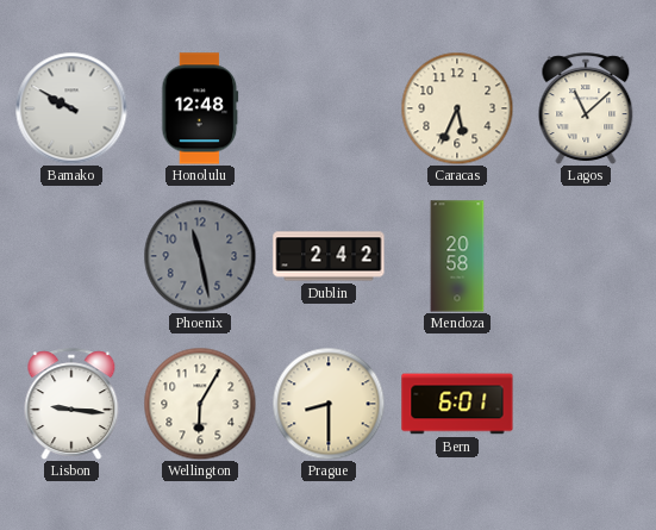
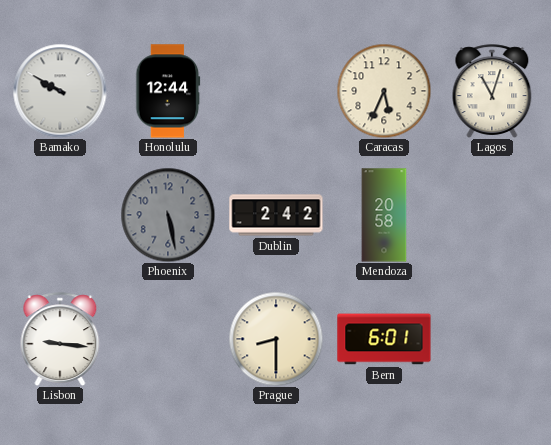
Honolulu: 12:48 -> 12:44
Lagos: 11:08 -> 11:03
Phoenix: 11:28 -> 5:28
Wellington: 6:05 -> none
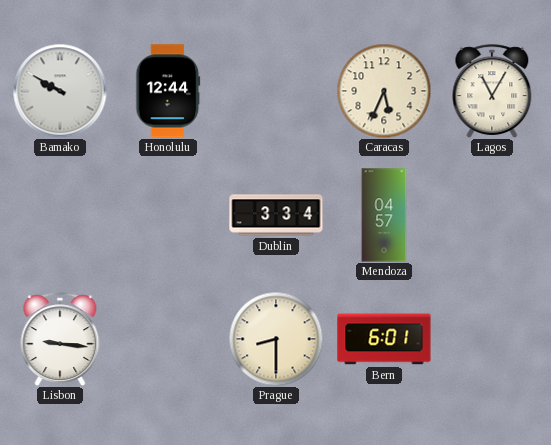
Lagos: 11:03 -> 11:05
Phoenix: 5:28 -> none
Dublin: 2:42 -> 3:34
Mendoza: 20:58 -> 04:57
